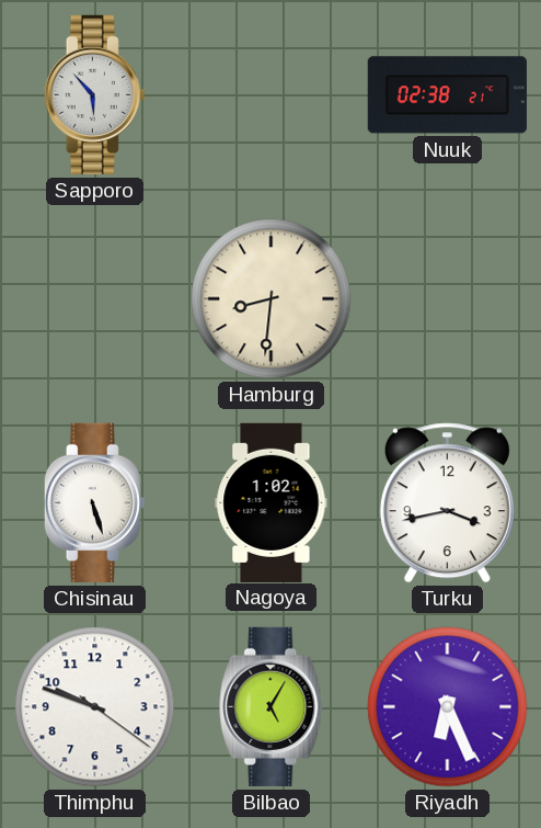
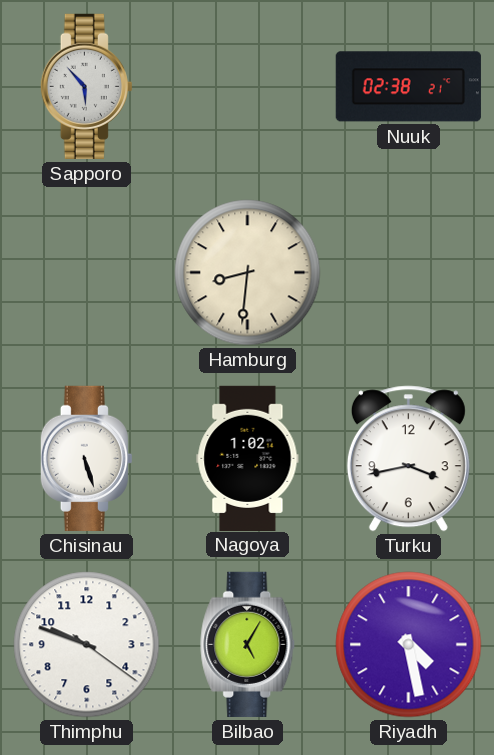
Riyadh: 6:26 -> 4:28
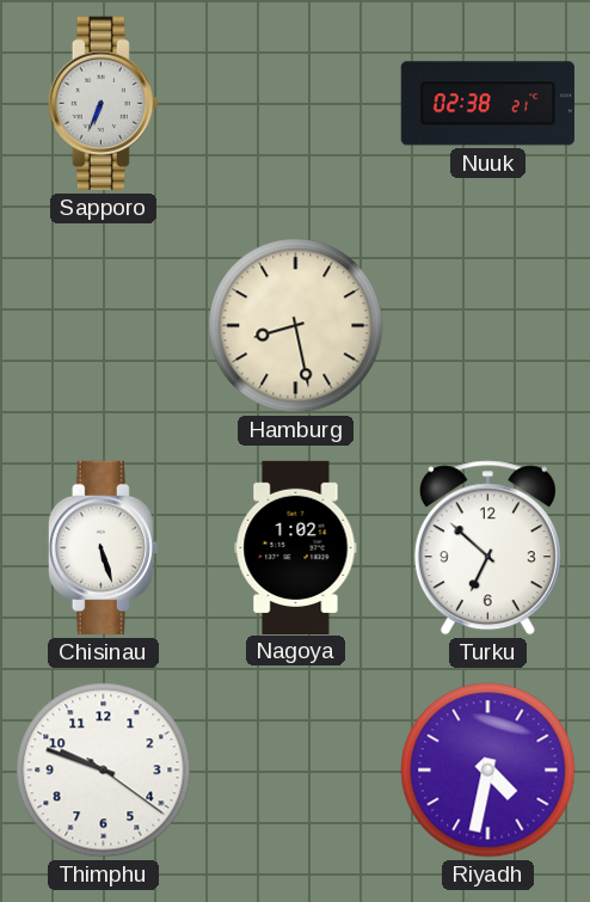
Sapporo: 5:53 -> 6:34
Hamburg: 8:31 -> 8:28
Turku: 3:43 -> 6:52
Bilbao: 5:05 -> none
Riyadh: 4:28 -> 4:32
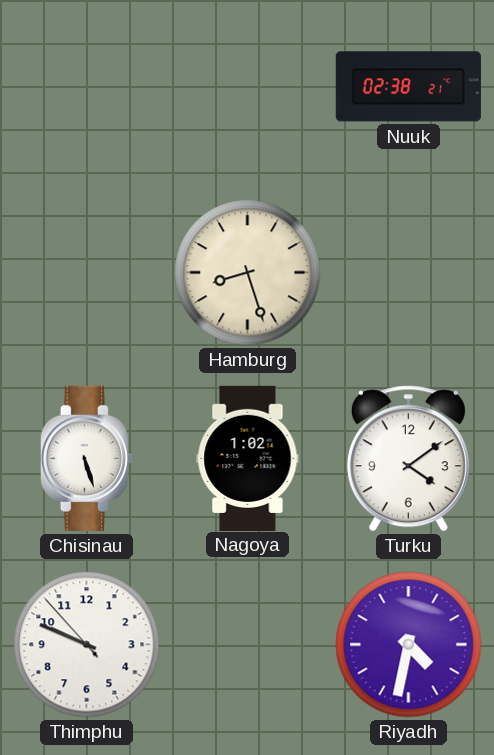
Sapporo: 6:34 -> none
Hamburg: 8:28 -> 8:27
Turku: 6:52 -> 4:09
Thimphu: 9:48:21 -> 9:48:53
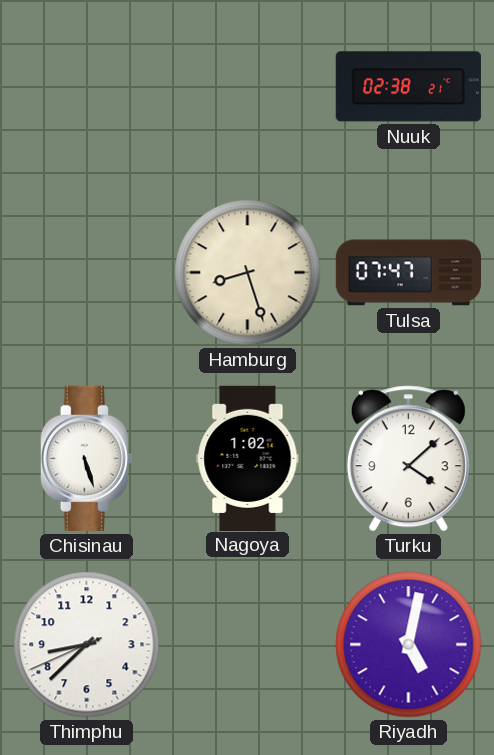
Tulsa: none -> 07:47
Turku: 4:09 -> 4:08
Thimphu: 9:48 -> 8:37
Riyadh: 4:32 -> 5:02
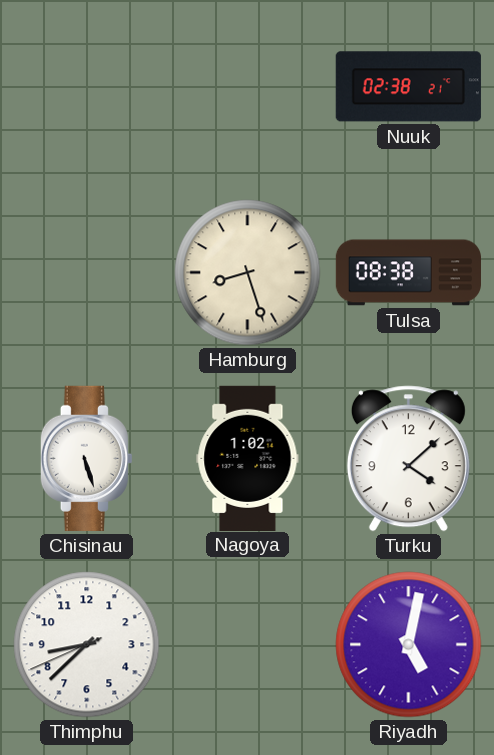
Tulsa: 07:47 -> 08:38
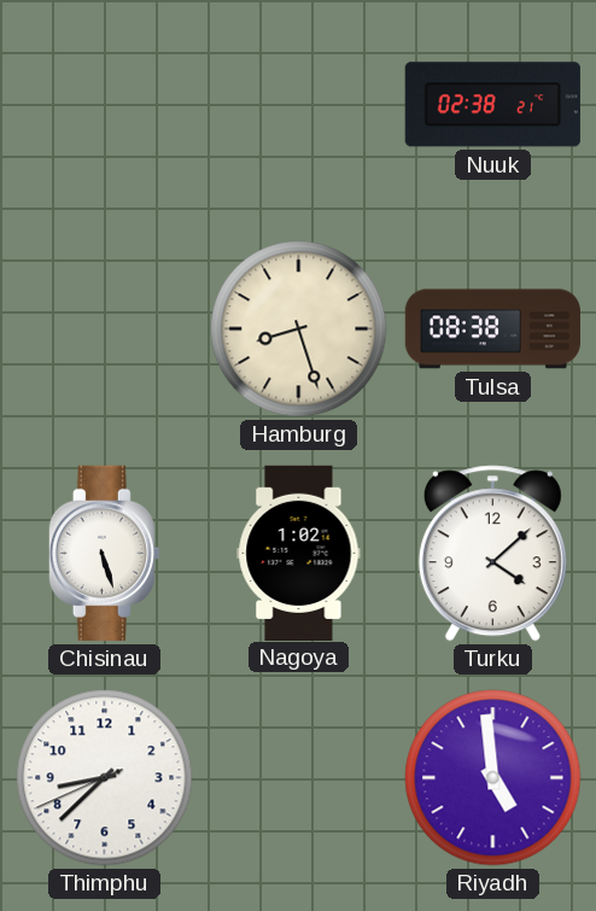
Riyadh: 5:02 -> 4:59
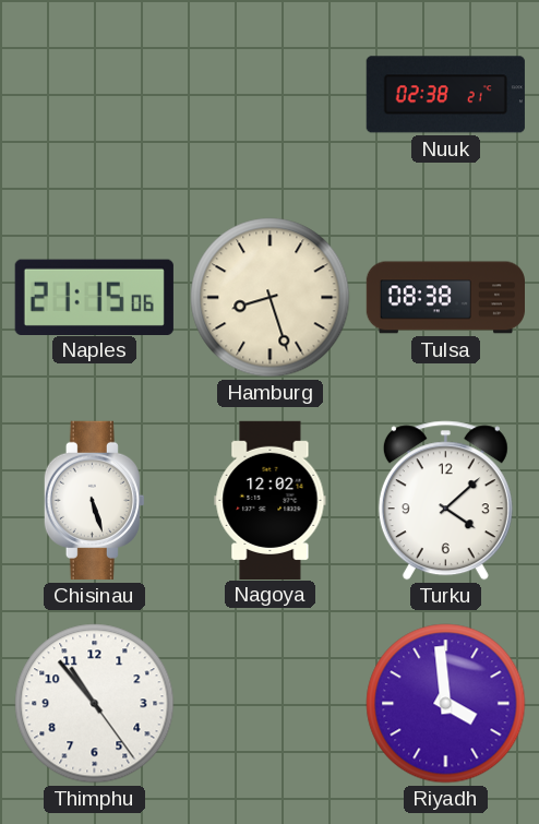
Naples: none -> 21:15
Nagoya: 1:02 -> 12:02
Thimphu: 8:37 -> 10:53
Riyadh: 4:59 -> 3:59
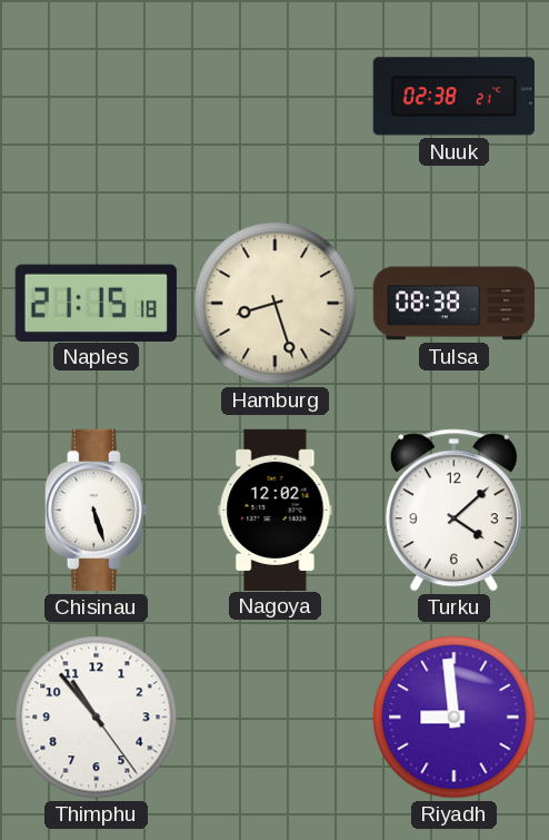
Naples: 21:15:06 -> 21:15:18
Riyadh: 3:59 -> 8:59
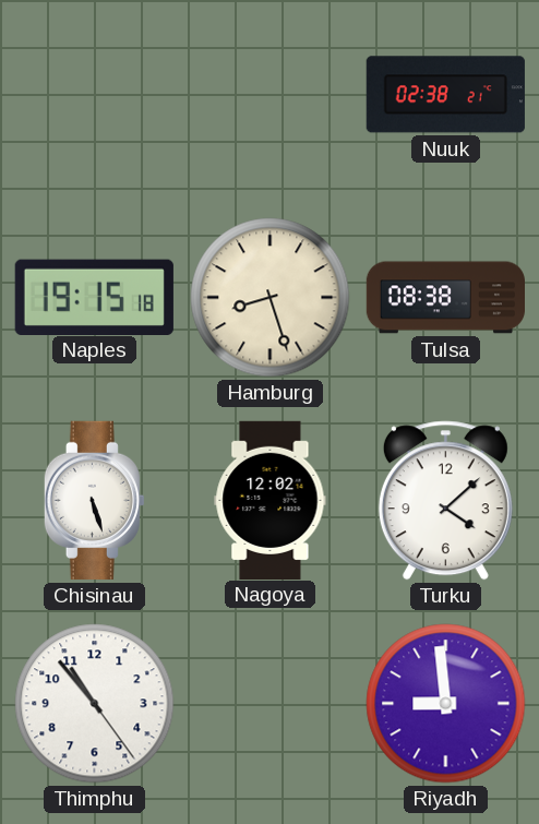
Naples: 21:15 -> 19:15
